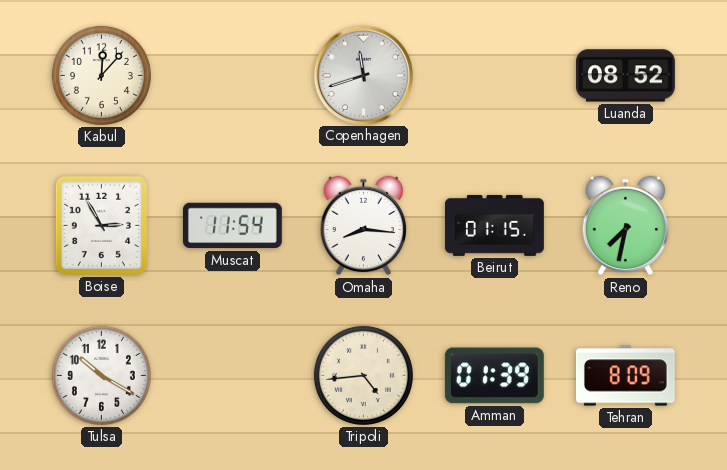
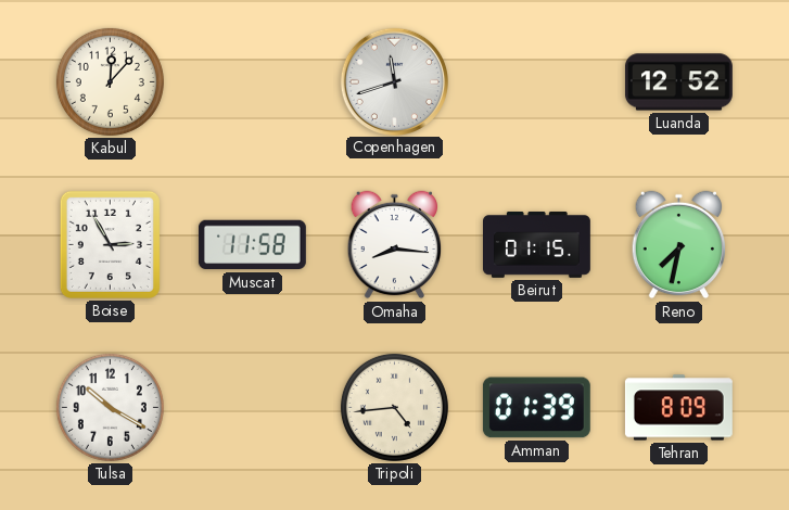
Luanda: 08:52 -> 12:52
Muscat: 11:54 -> 11:58
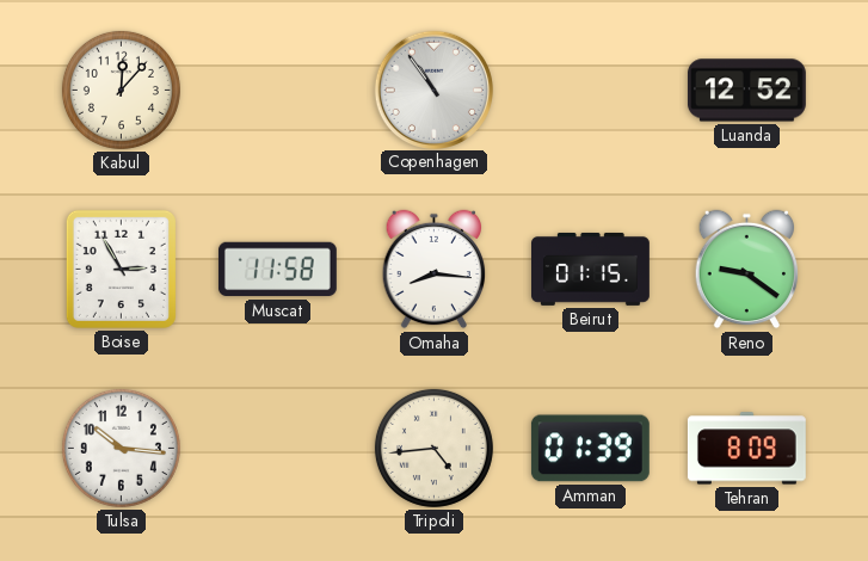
Copenhagen: 11:42 -> 10:54
Reno: 7:32 -> 9:21
Tulsa: 10:20 -> 10:16
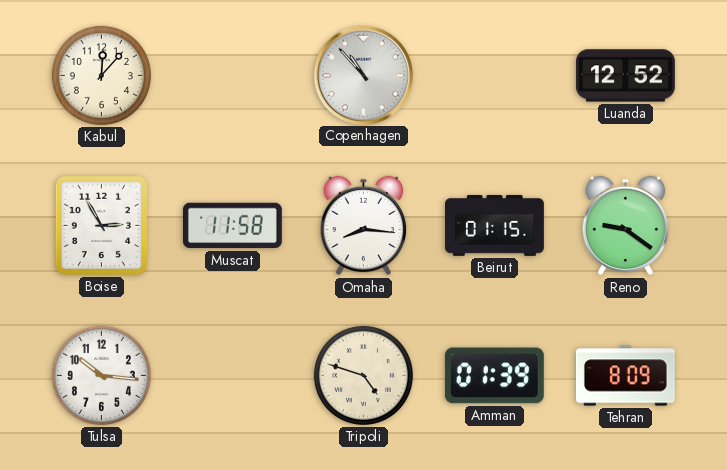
Copenhagen: 10:54 -> 10:53
Tripoli: 4:44 -> 4:48
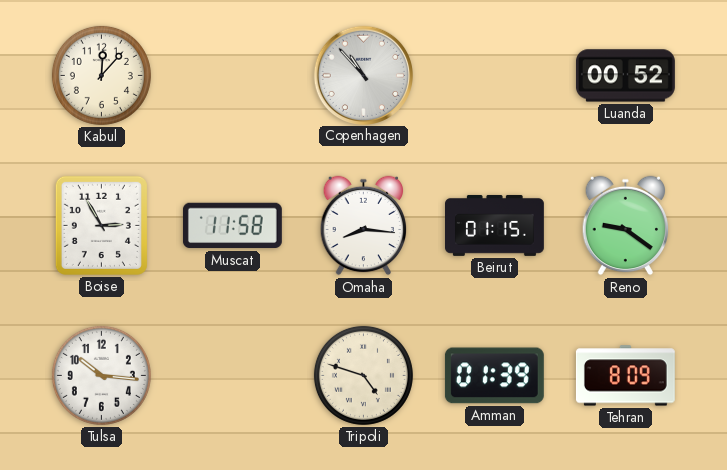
Luanda: 12:52 -> 00:52
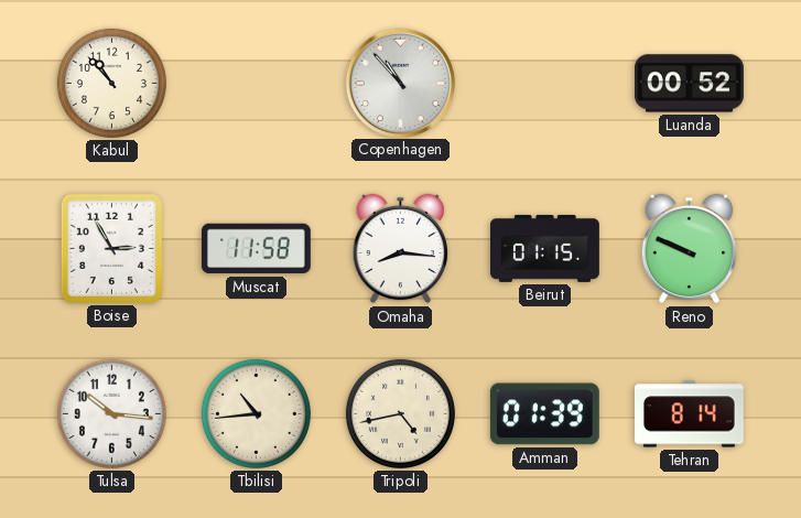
Kabul: 12:07 -> 10:53
Reno: 9:21 -> 9:49
Tbilisi: none -> 10:44
Tripoli: 4:48 -> 4:43
Tehran: 8:09 -> 8:14
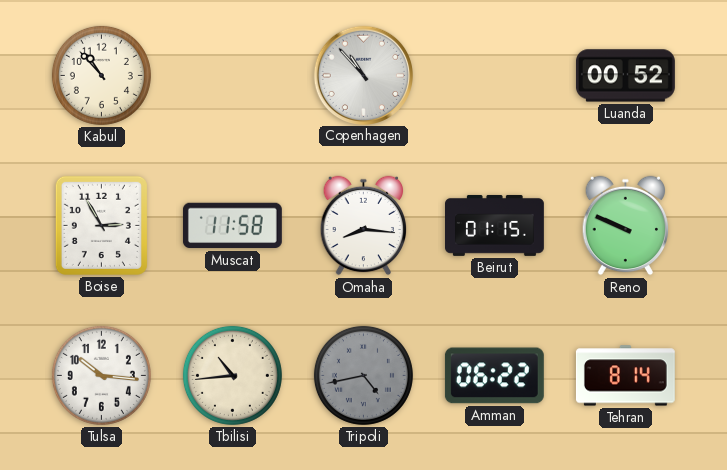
Tripoli dial: cream -> grey
Amman: 01:39 -> 06:22
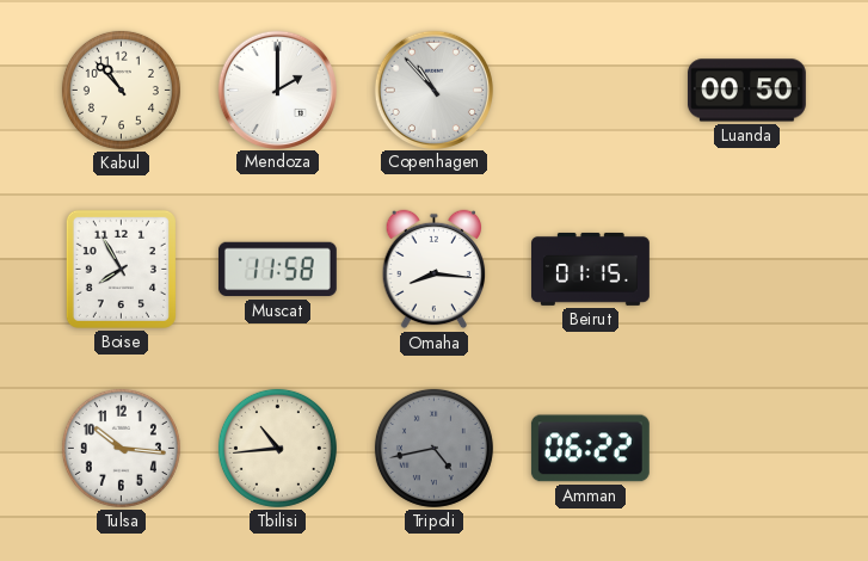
Mendoza: none -> 2:00
Luanda: 00:52 -> 00:50
Boise: 2:55 -> 7:55
Reno: 9:49 -> none
Tehran: 8:14 -> none
